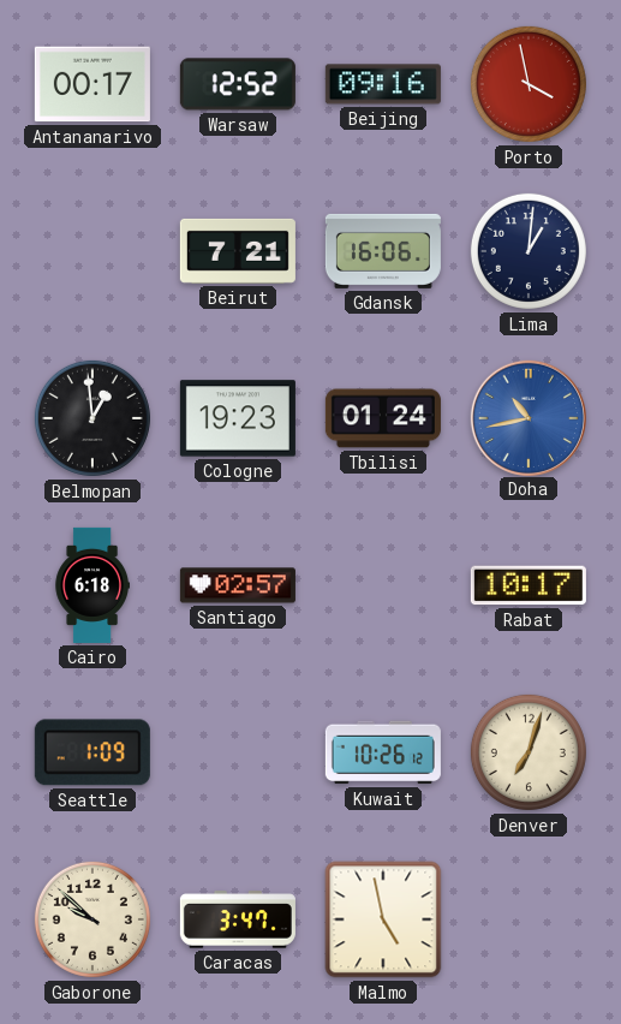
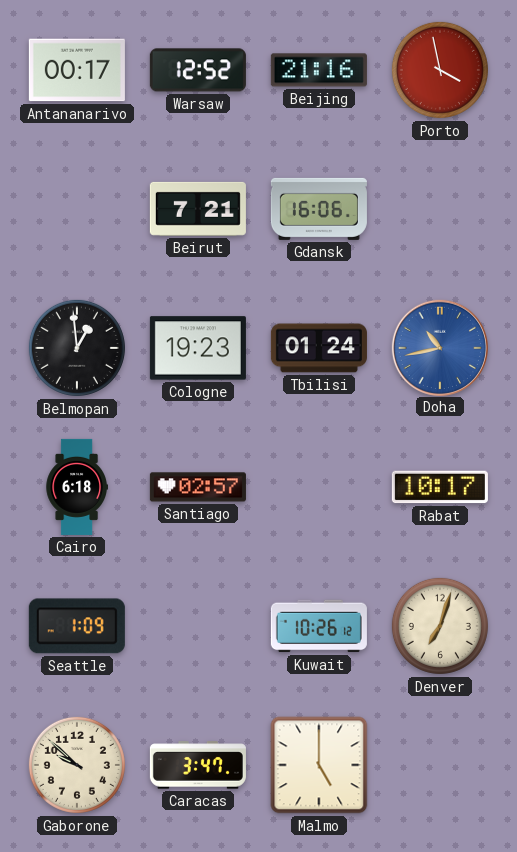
Beijing: 09:16 -> 21:16
Lima: 1:01 -> none
Malmo: 4:58 -> 5:00
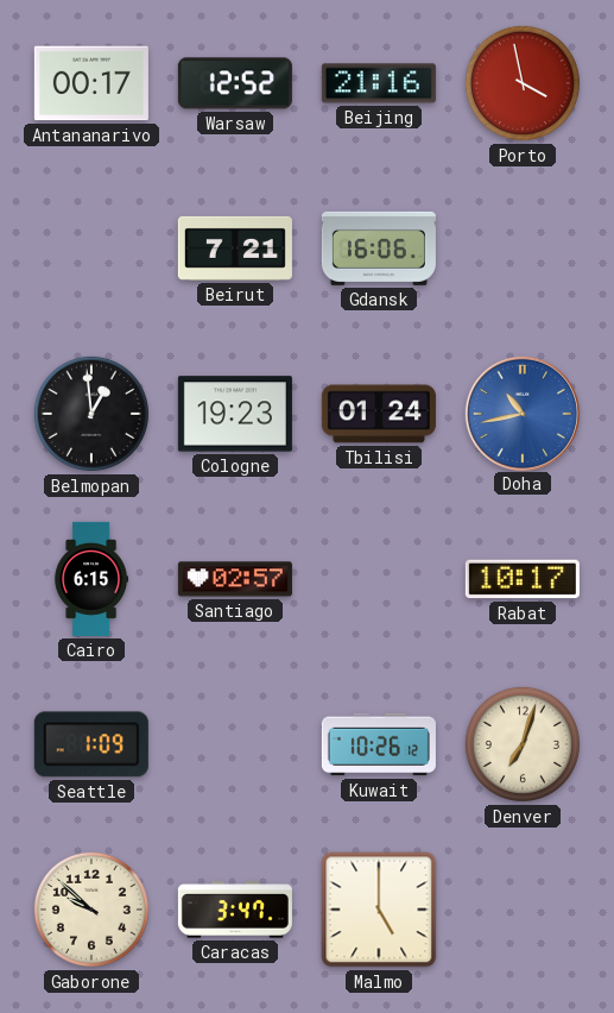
Cairo: 6:18 -> 6:15
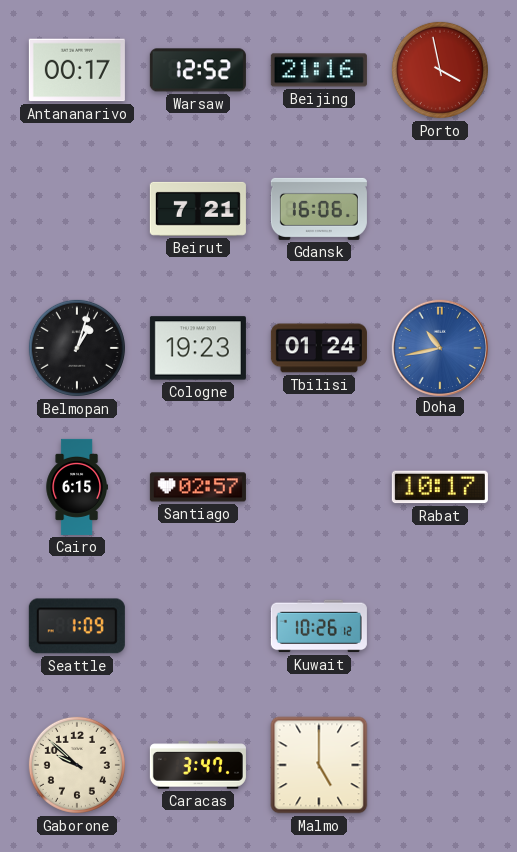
Belmopan: 12:59 -> 1:03
Denver: 7:03 -> none
